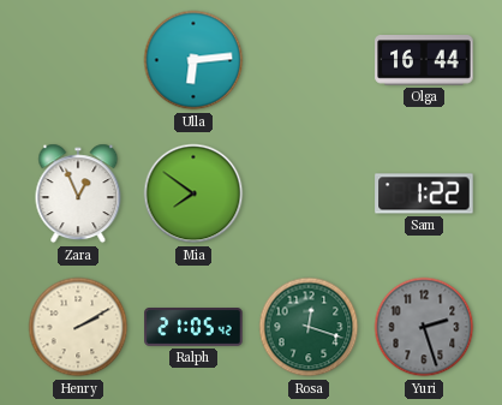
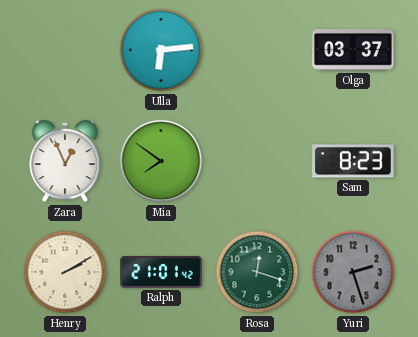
Olga: 16:44 -> 03:37
Sam: 1:22 -> 8:23
Ralph: 21:05 -> 21:01
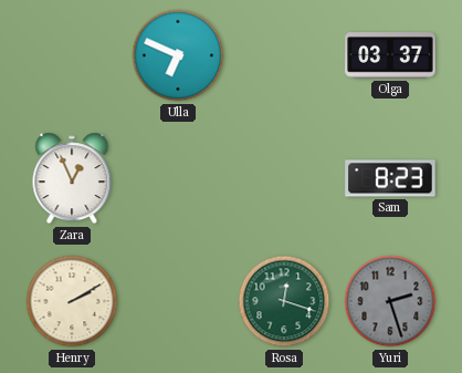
Ulla: 6:14 -> 6:49
Mia: 7:51 -> none
Ralph: 21:01 -> none
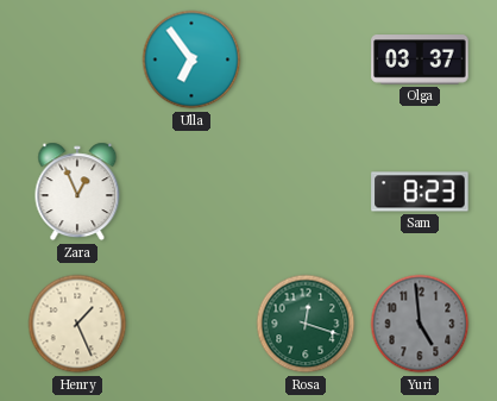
Ulla: 6:49 -> 6:54
Henry: 2:10 -> 1:26
Yuri: 2:27 -> 4:59
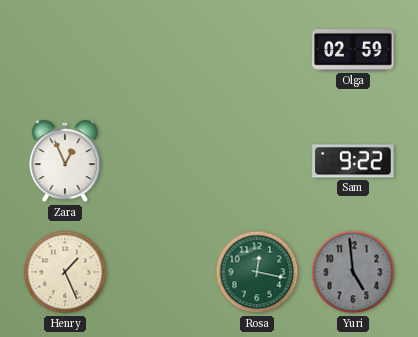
Ulla: 6:54 -> none
Olga: 03:37 -> 02:59
Sam: 8:23 -> 9:22
Rosa: 12:18 -> 12:17
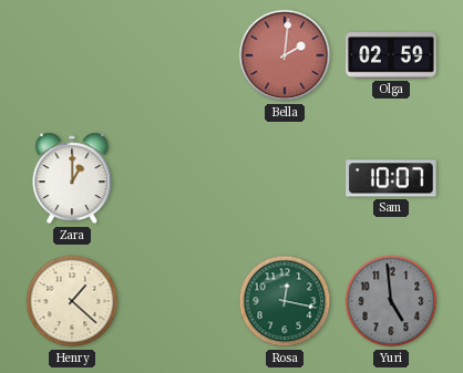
Bella: none -> 2:01
Zara: 12:56 -> 1:00
Sam: 9:22 -> 10:07
Henry: 1:26 -> 1:22
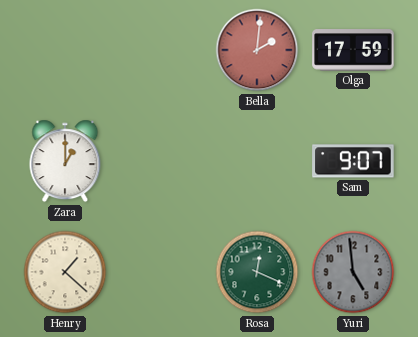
Olga: 02:59 -> 17:59
Sam: 10:07 -> 9:07
Rosa: 12:17 -> 12:19
